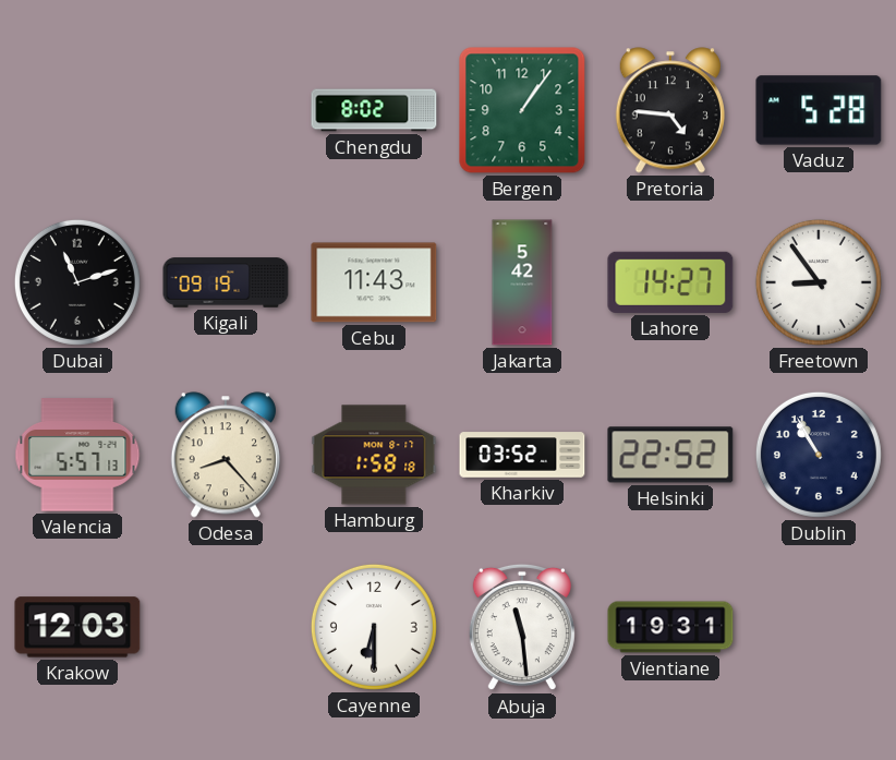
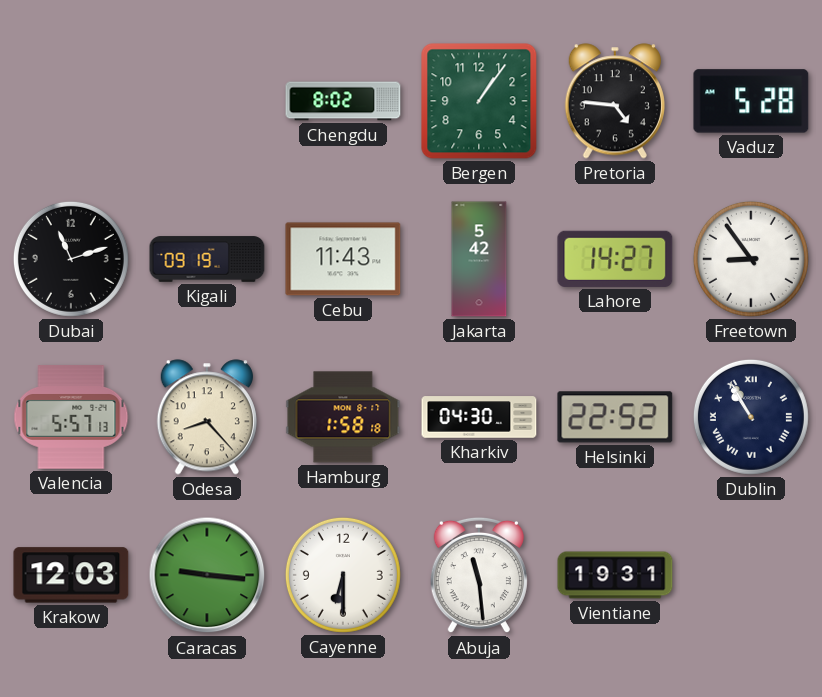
Kharkiv: 03:52 -> 04:30
Dublin numerals: Arabic -> Roman
Caracas: none -> 9:16
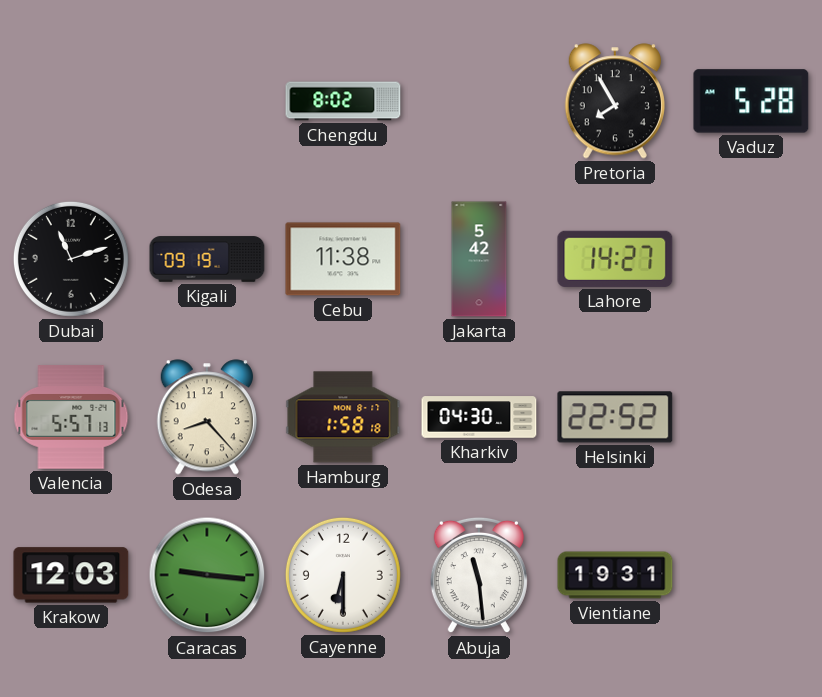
Bergen: 1:06 -> none
Pretoria: 4:46 -> 7:55
Cebu: 11:43 -> 11:38
Freetown: 8:54 -> none
Dublin: 10:55 -> none
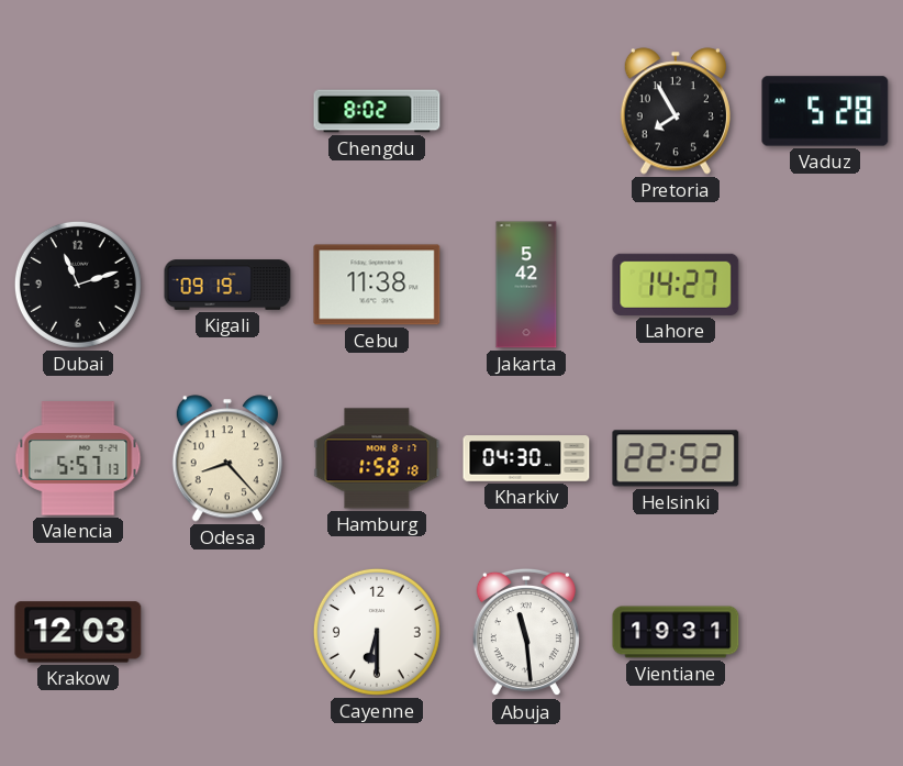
Caracas: 9:16 -> none
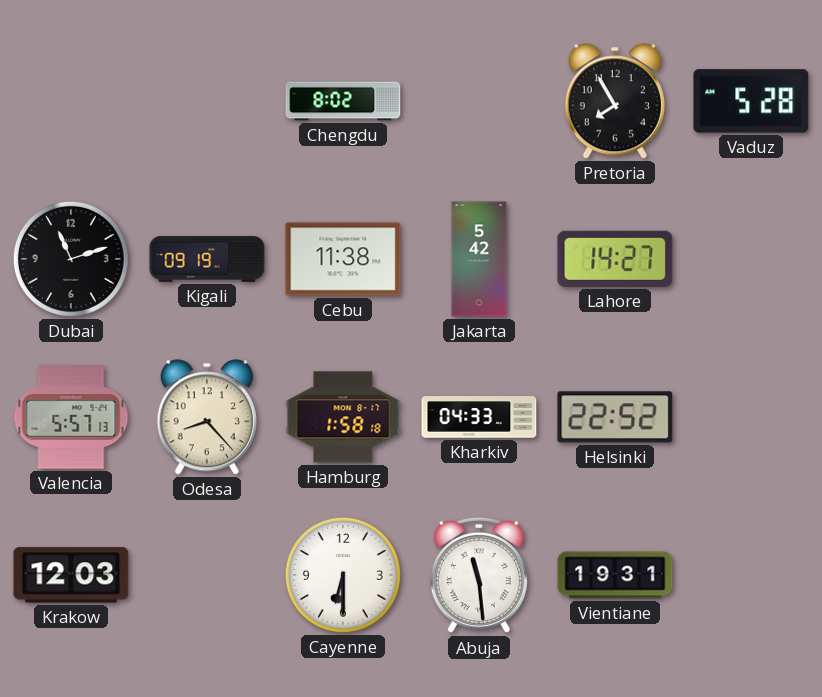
Kharkiv: 04:30 -> 04:33
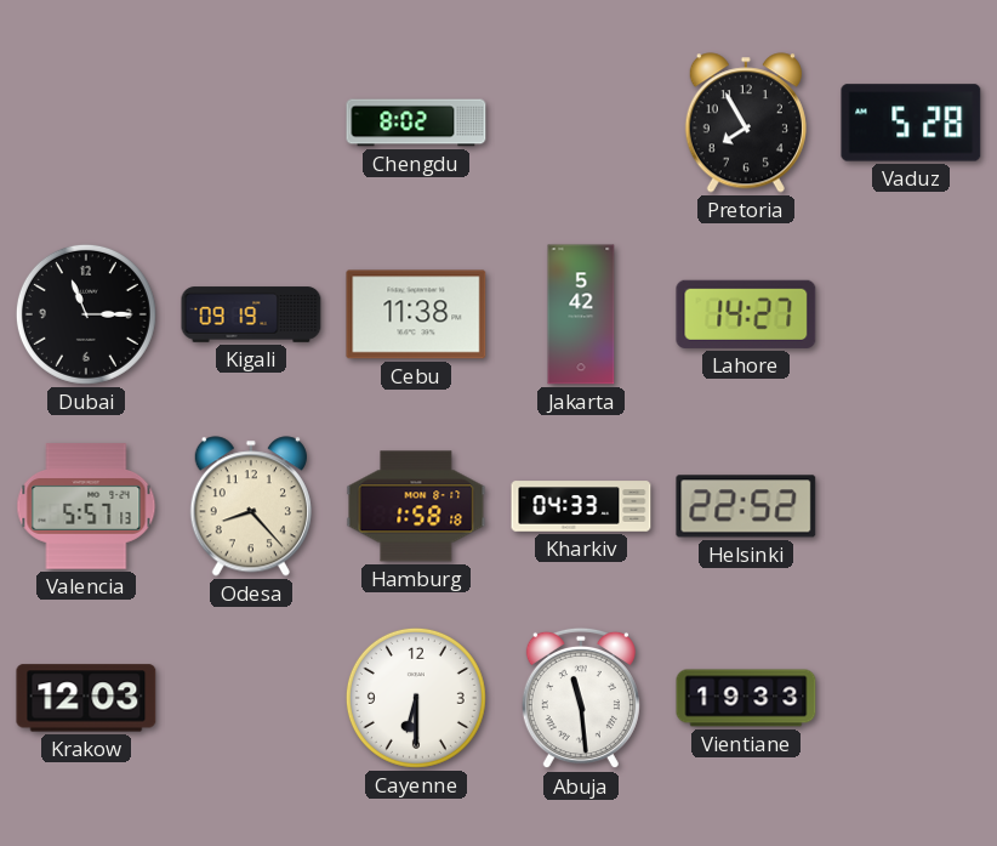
Dubai: 11:12 -> 11:15
Vientiane: 19:31 -> 19:33
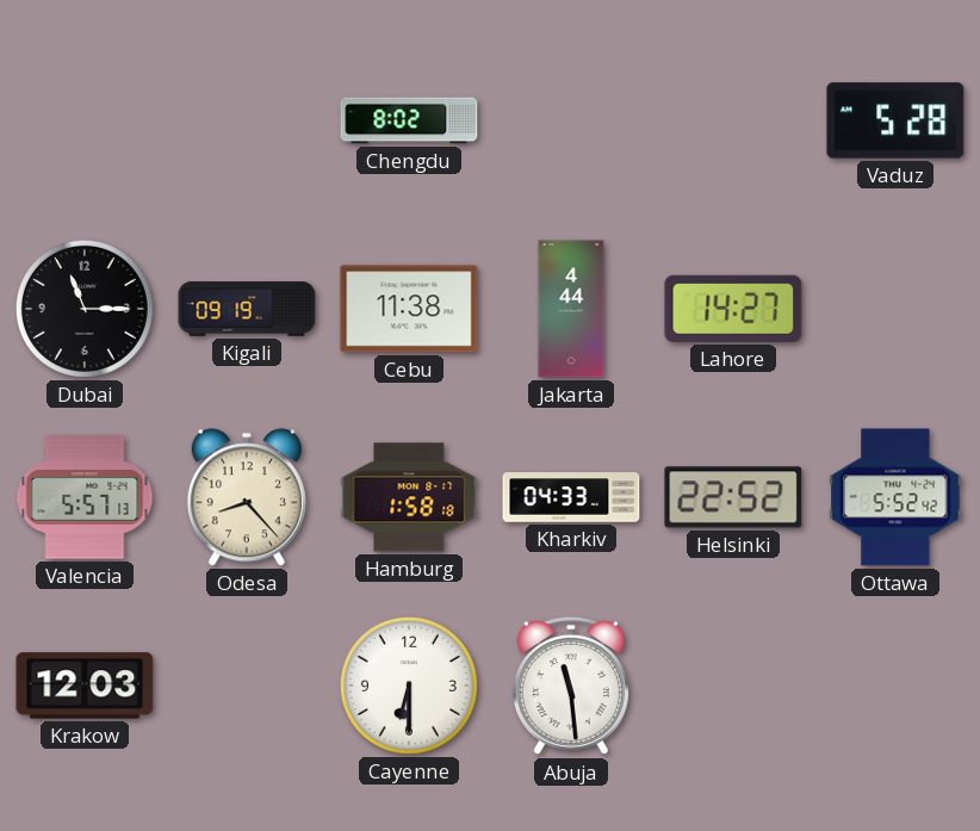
Pretoria: 7:55 -> none
Jakarta: 5:42 -> 4:44
Ottawa: none -> 5:52
Vientiane: 19:33 -> none
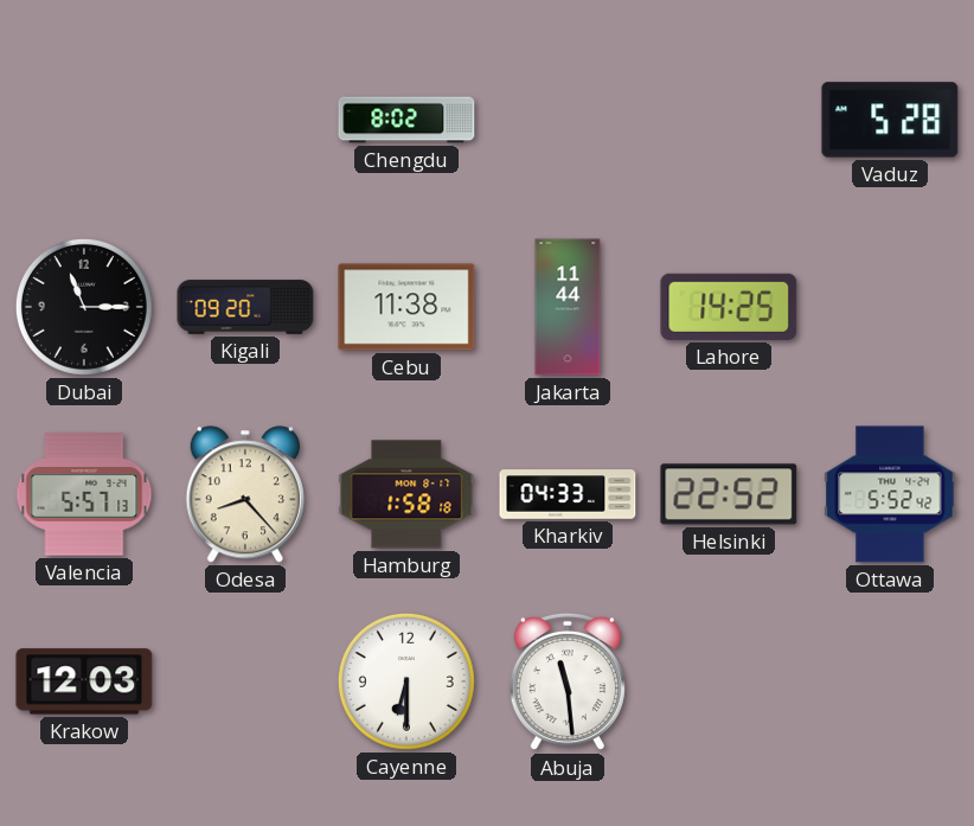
Kigali: 09:19 -> 09:20
Jakarta: 4:44 -> 11:44
Lahore: 14:27 -> 14:25
